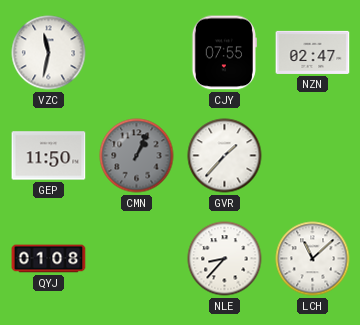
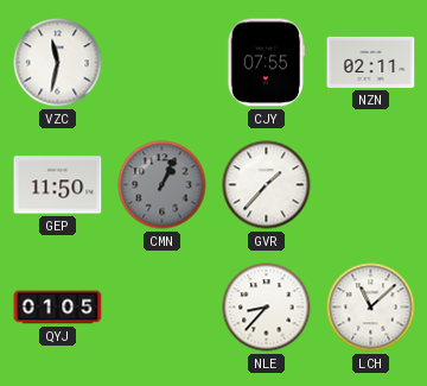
NZN: 02:47 -> 02:11
QYJ: 01:08 -> 01:05
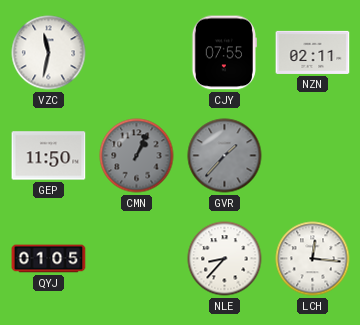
GVR dial: white -> grey
LCH: 11:08 -> 12:16
